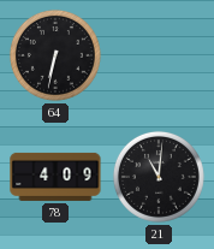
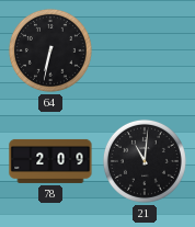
78: 4:09 -> 2:09
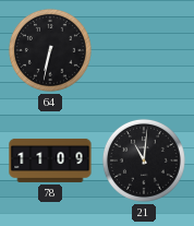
78: 2:09 -> 11:09
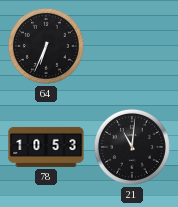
64: 6:32 -> 6:34
78: 11:09 -> 10:53
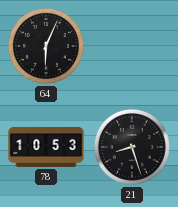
64: 6:34 -> 6:04
21: 11:01 -> 8:27
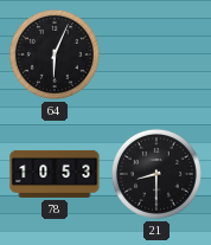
21: 8:27 -> 8:30
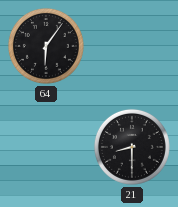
64: 6:04 -> 6:06
78: 10:53 -> none
